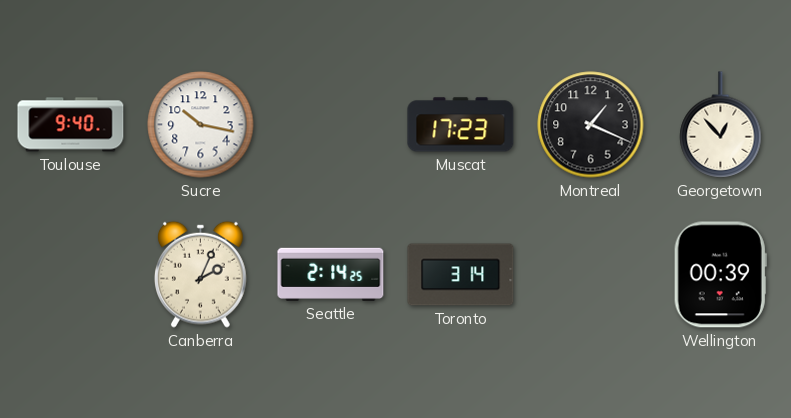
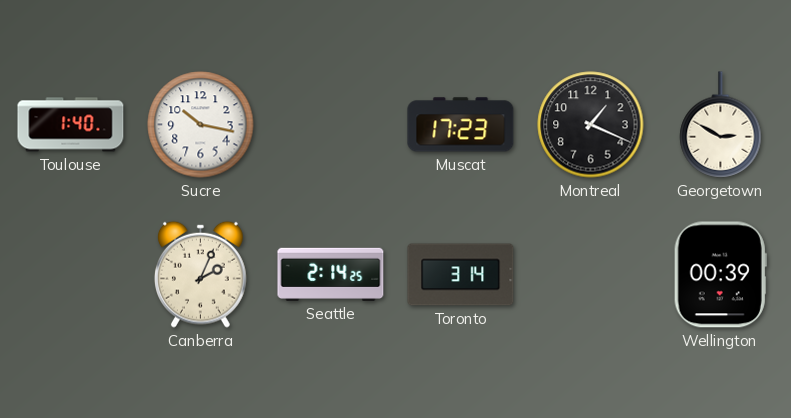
Toulouse: 9:40 -> 1:40
Georgetown: 12:53 -> 2:50
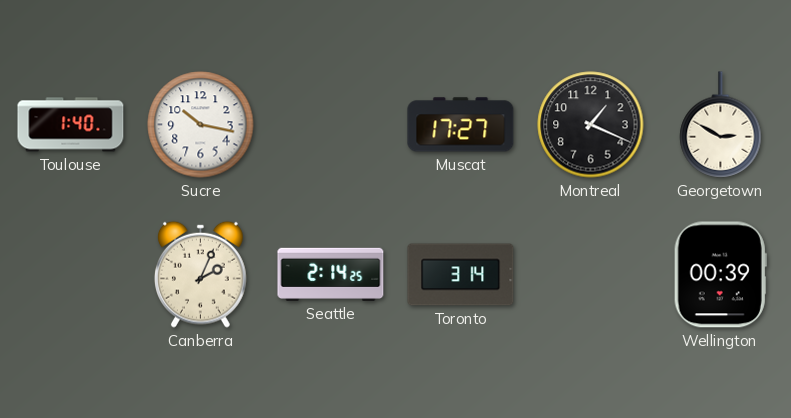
Muscat: 17:23 -> 17:27
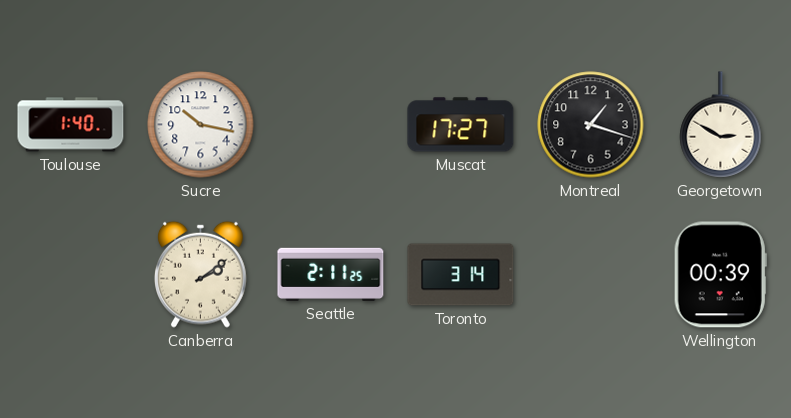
Montreal: 1:19 -> 1:18
Canberra: 2:04 -> 2:09
Seattle: 2:14 -> 2:11
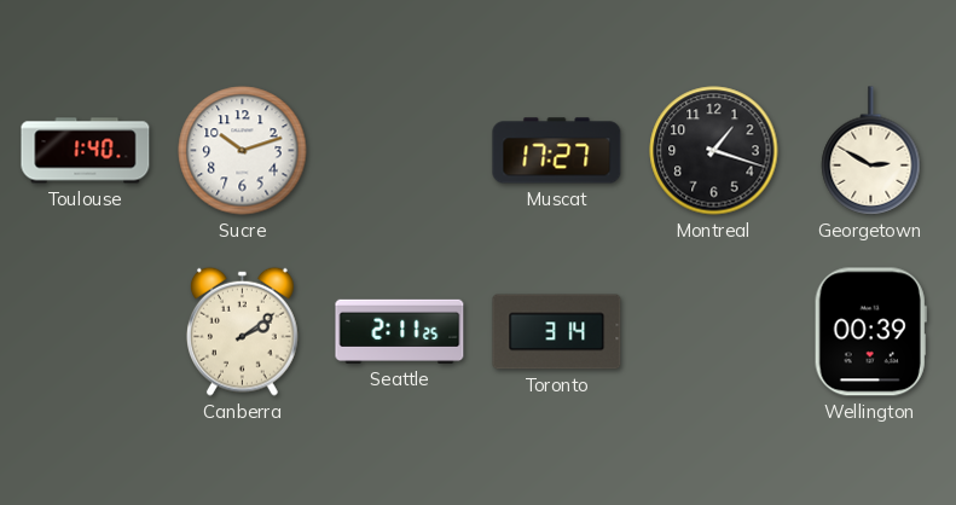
Sucre: 10:17 -> 10:12
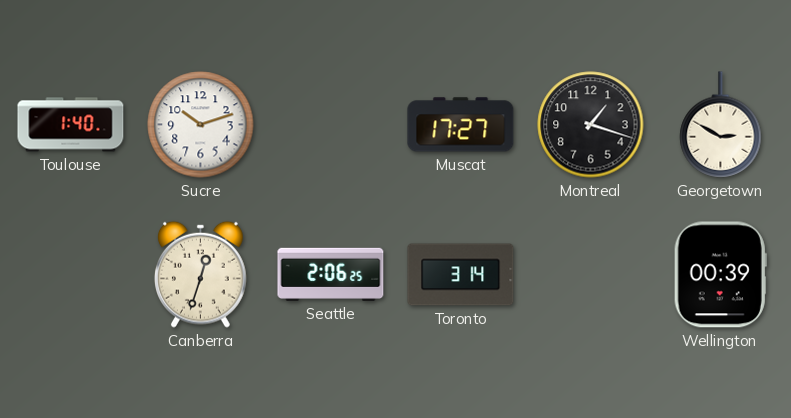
Canberra: 2:09 -> 12:33
Seattle: 2:11 -> 2:06
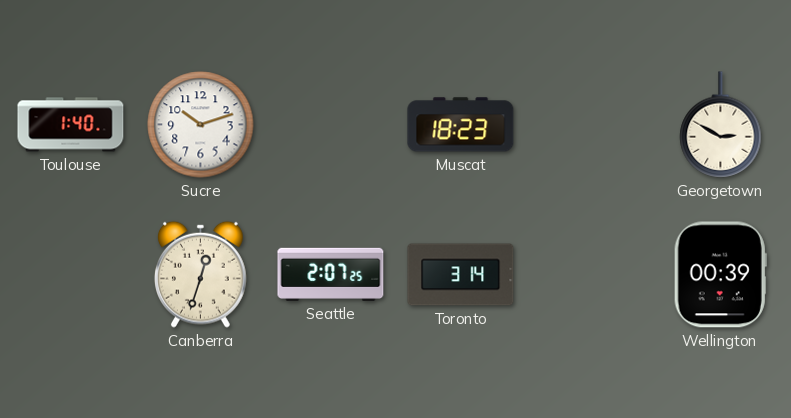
Muscat: 17:27 -> 18:23
Montreal: 1:18 -> none
Seattle: 2:06 -> 2:07
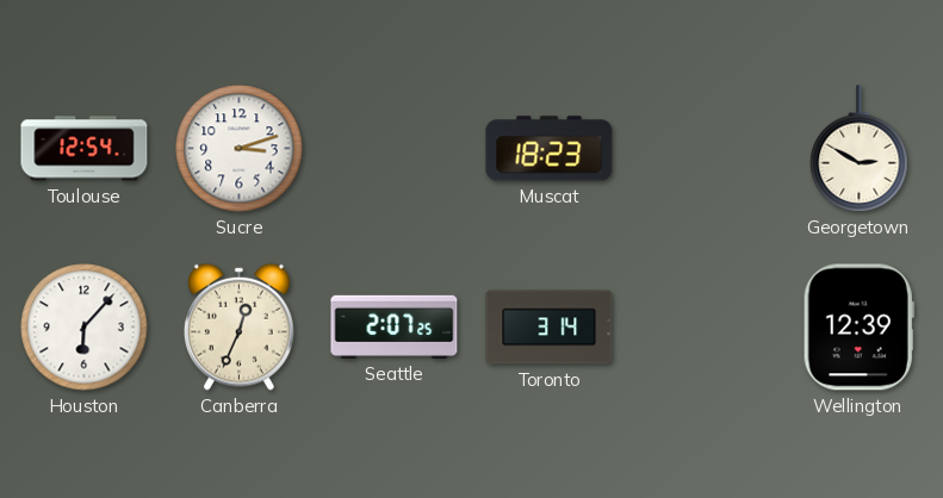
Toulouse: 1:40 -> 12:54
Sucre: 10:12 -> 3:12
Houston: none -> 6:07
Canberra: 12:33 -> 12:34
Wellington: 00:39 -> 12:39
